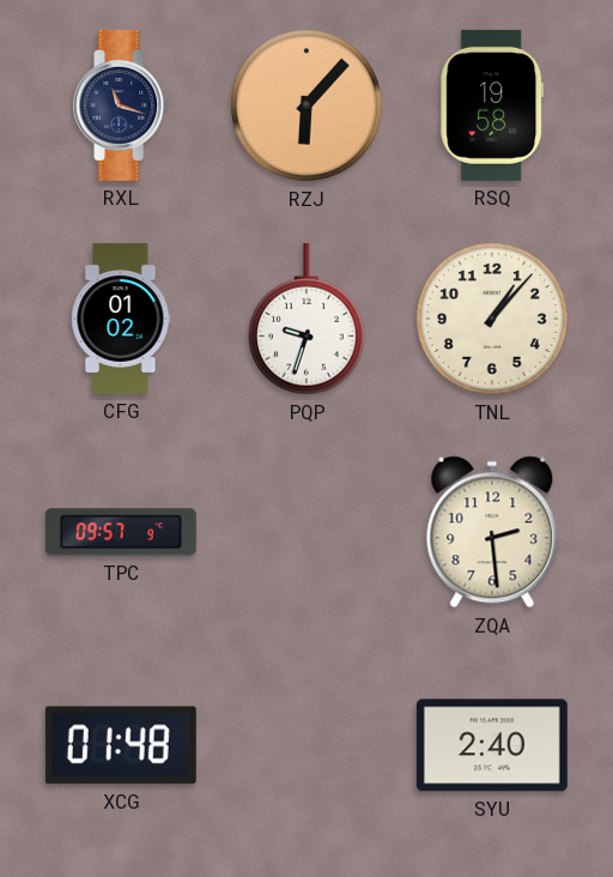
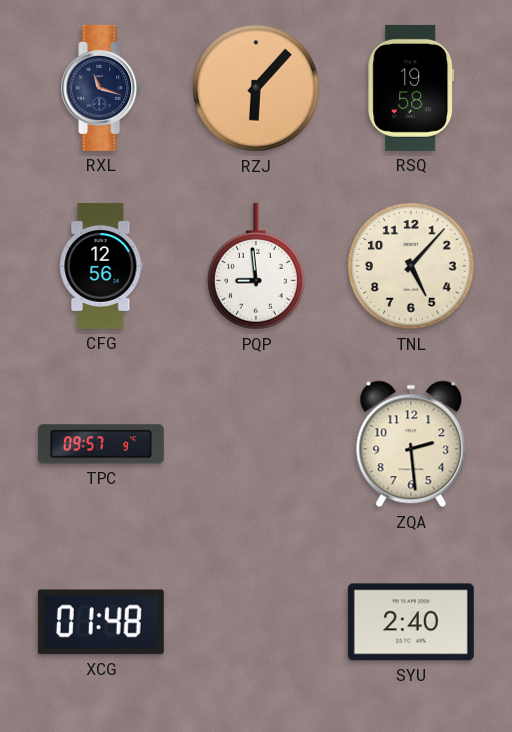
CFG: 01:02 -> 12:56
PQP: 9:33 -> 8:59
TNL: 1:07 -> 5:07
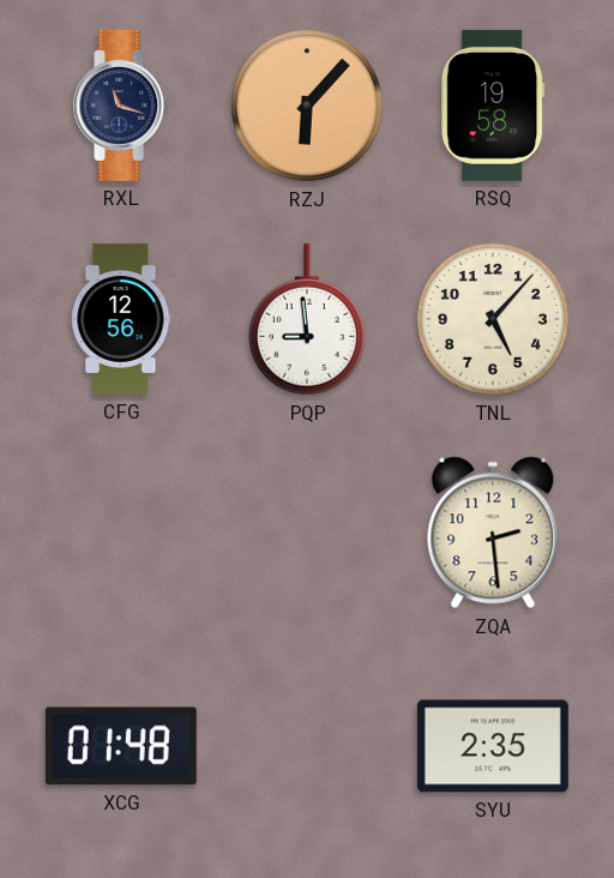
TPC: 09:57 -> none
SYU: 2:40 -> 2:35
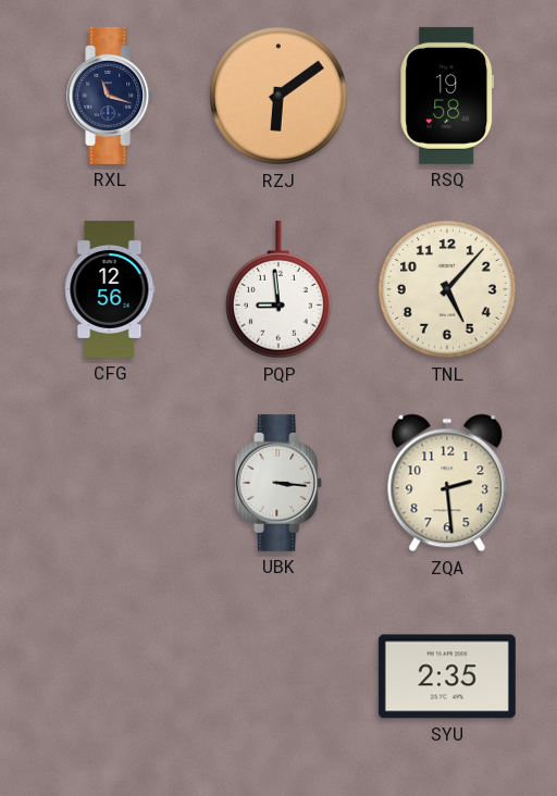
RZJ: 6:07 -> 6:09
UBK: none -> 3:16
XCG: 01:48 -> none
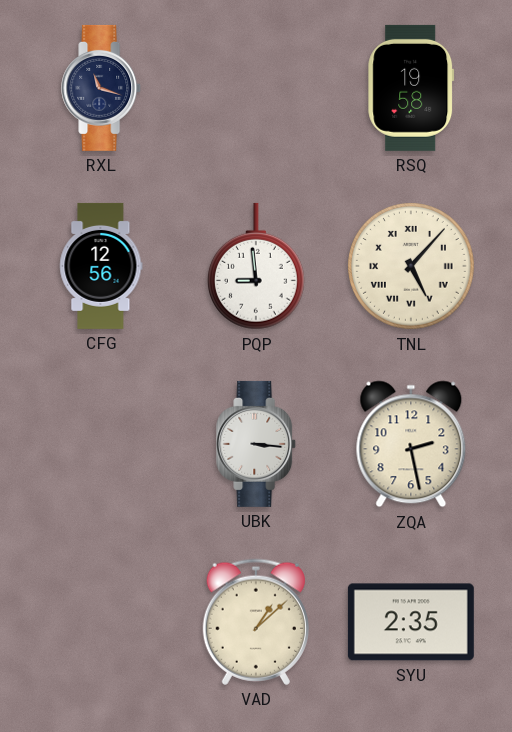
RZJ: 6:09 -> none
TNL numerals: Arabic -> Roman
ZQA: 2:29 -> 2:28
VAD: none -> 1:08
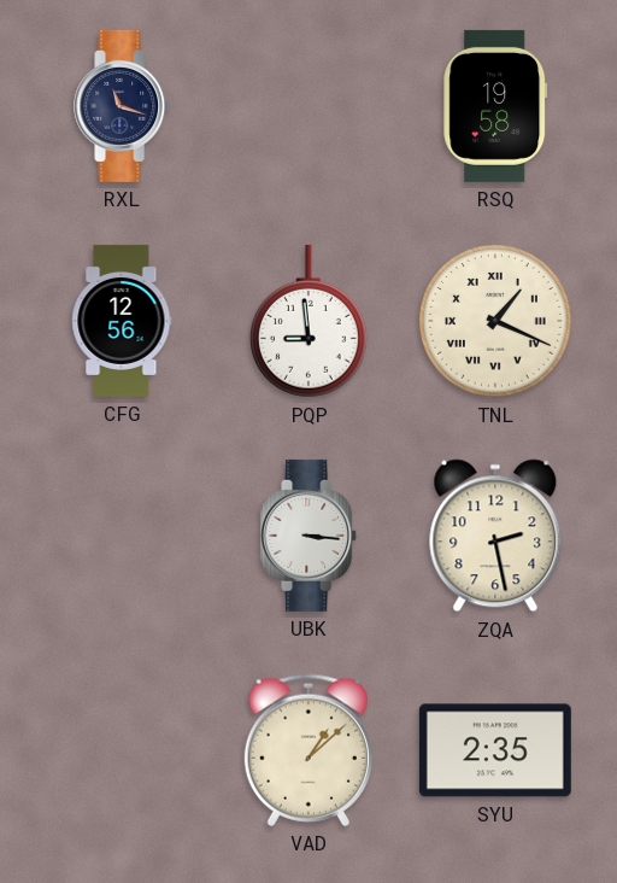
TNL: 5:07 -> 1:19
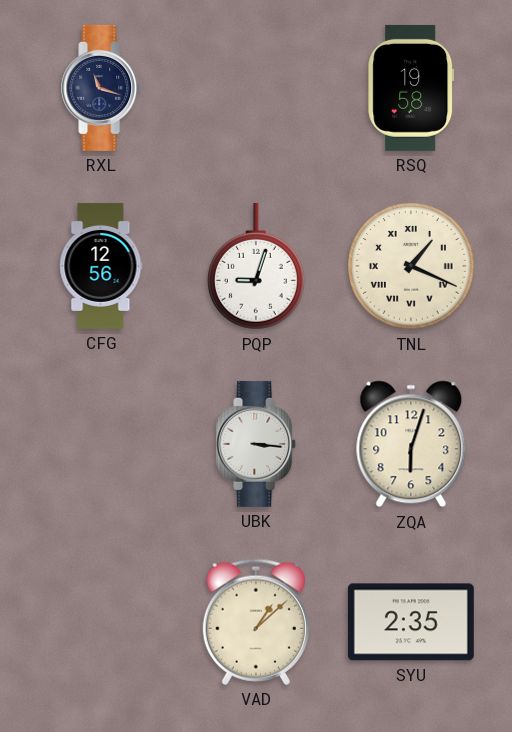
PQP: 8:59 -> 9:03
ZQA: 2:28 -> 6:03
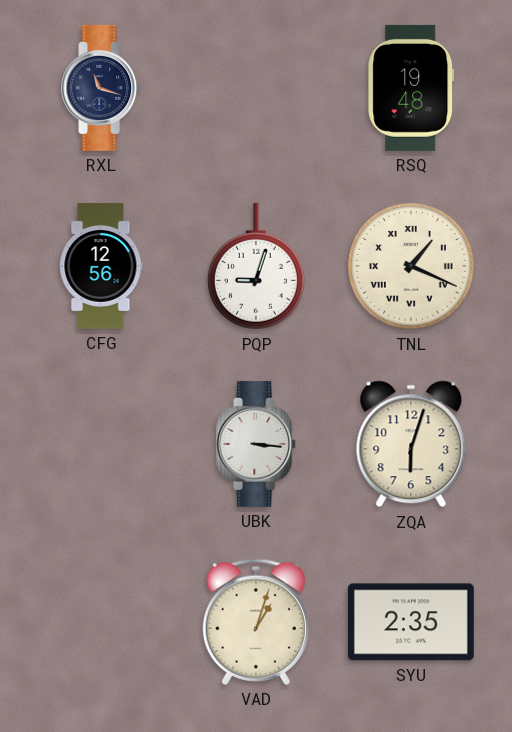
RSQ: 19:58 -> 19:48
VAD: 1:08 -> 1:03
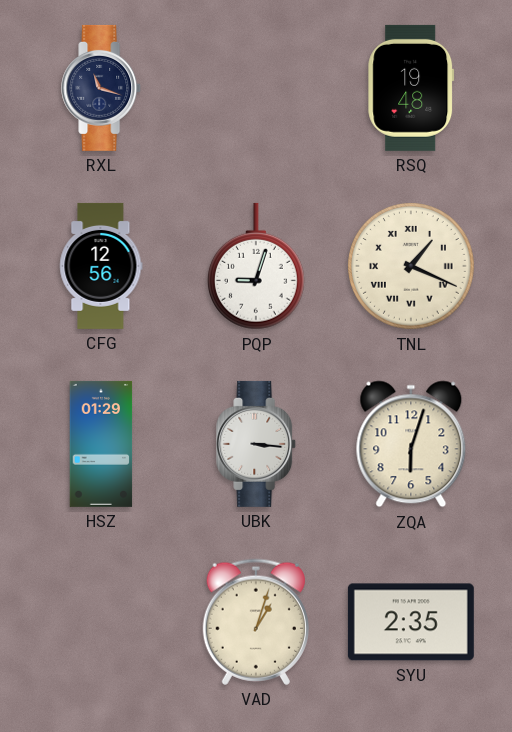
HSZ: none -> 01:29
